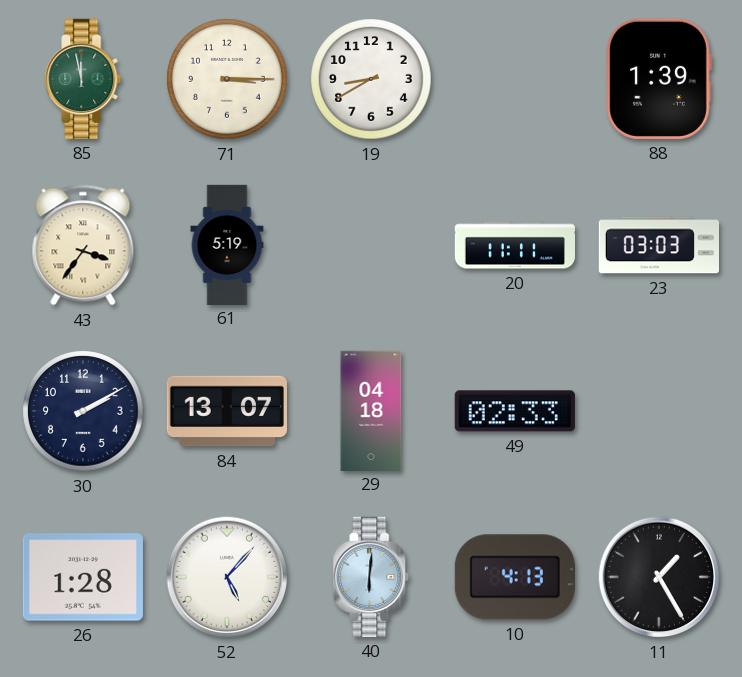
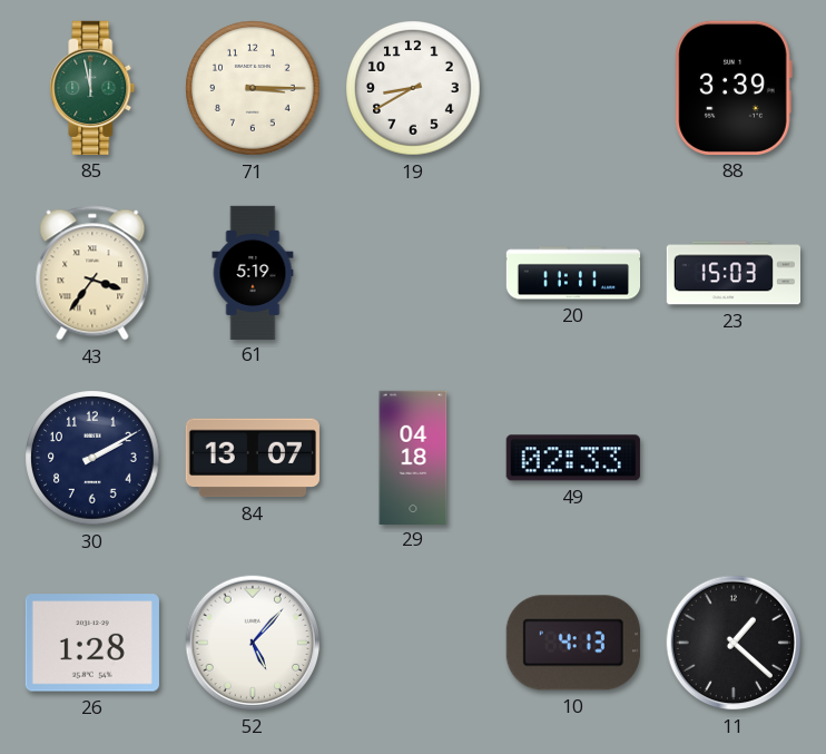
88: 1:39 -> 3:39
23: 03:03 -> 15:03
40: 6:01 -> none
11: 1:25 -> 1:22
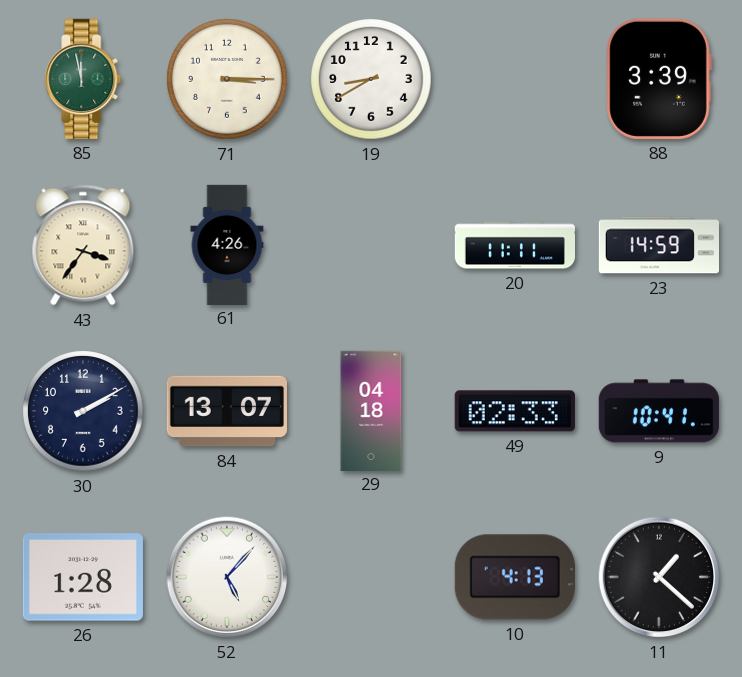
61: 5:19 -> 4:26
23: 15:03 -> 14:59
9: none -> 10:41
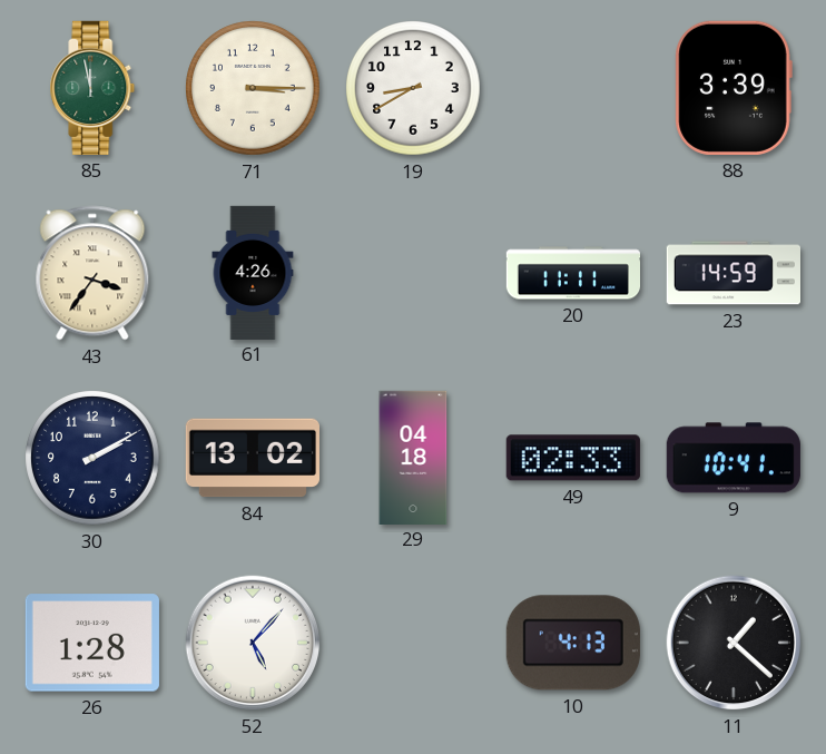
84: 13:07 -> 13:02
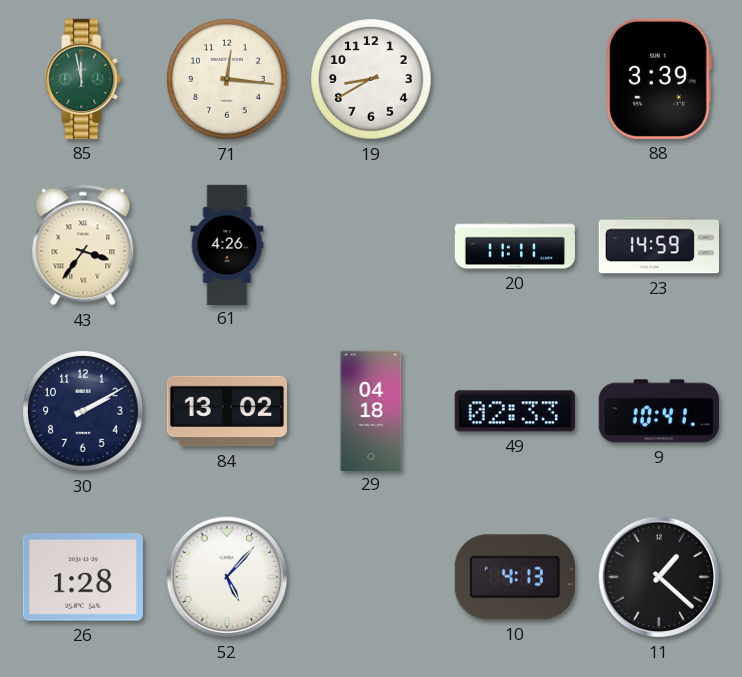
71: 3:15 -> 12:16
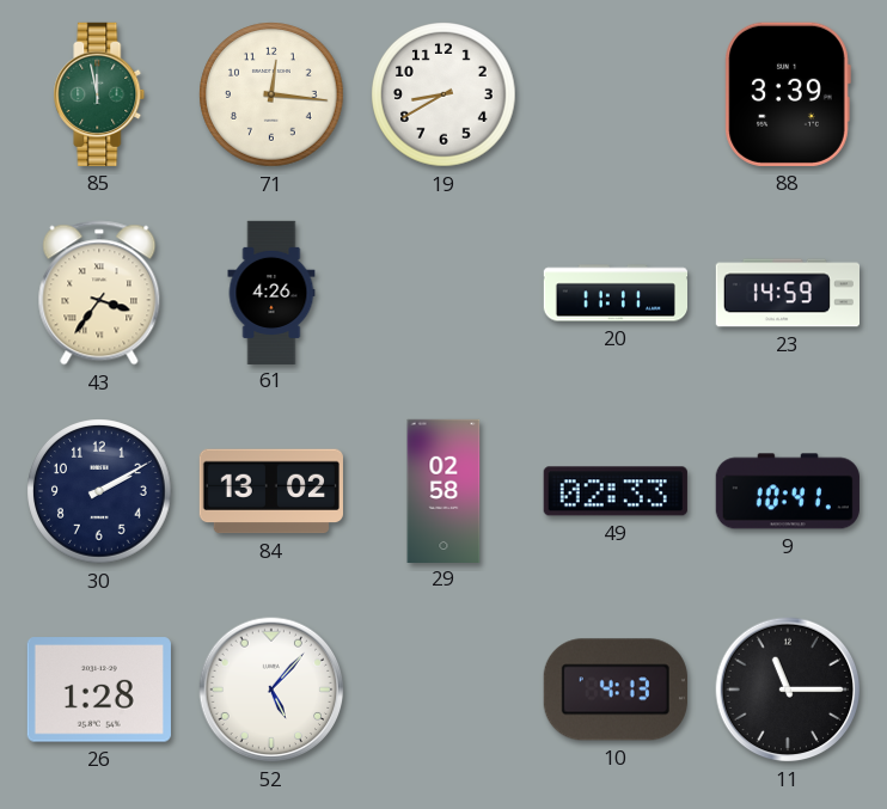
29: 04:18 -> 02:58
11: 1:22 -> 11:15
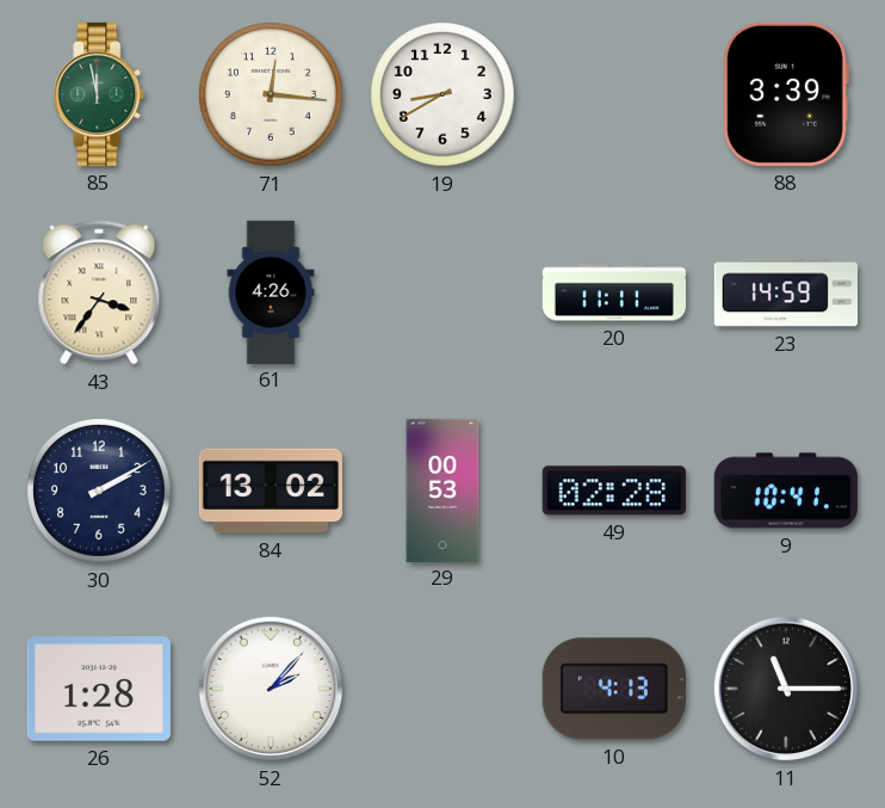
29: 02:58 -> 00:53
49: 02:33 -> 02:28
52: 5:07 -> 2:07
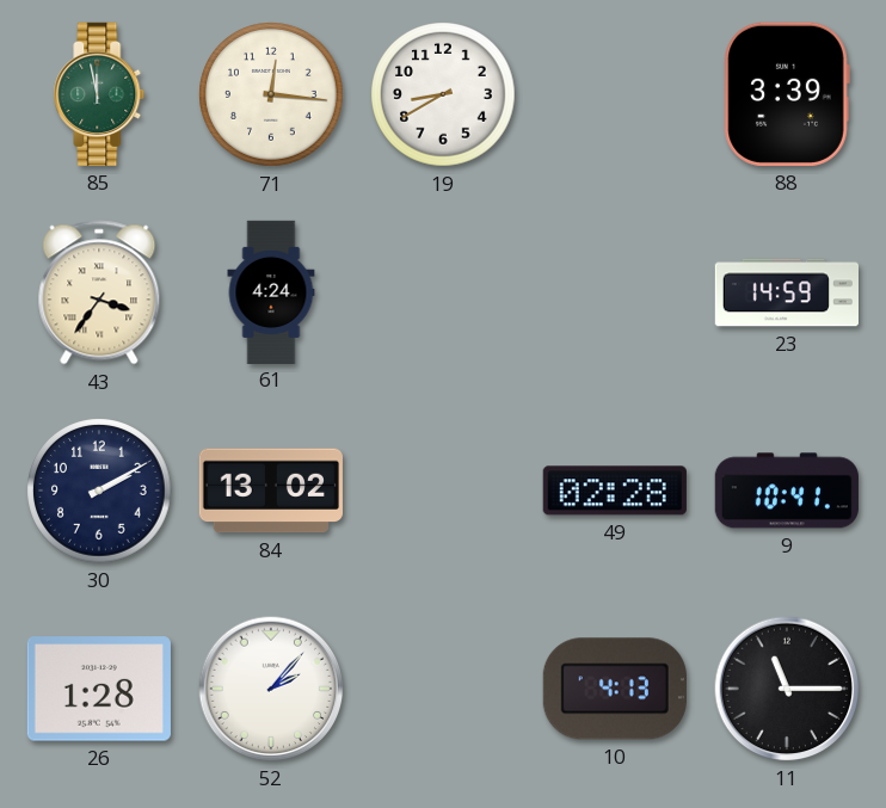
61: 4:26 -> 4:24
20: 11:11 -> none
29: 00:53 -> none
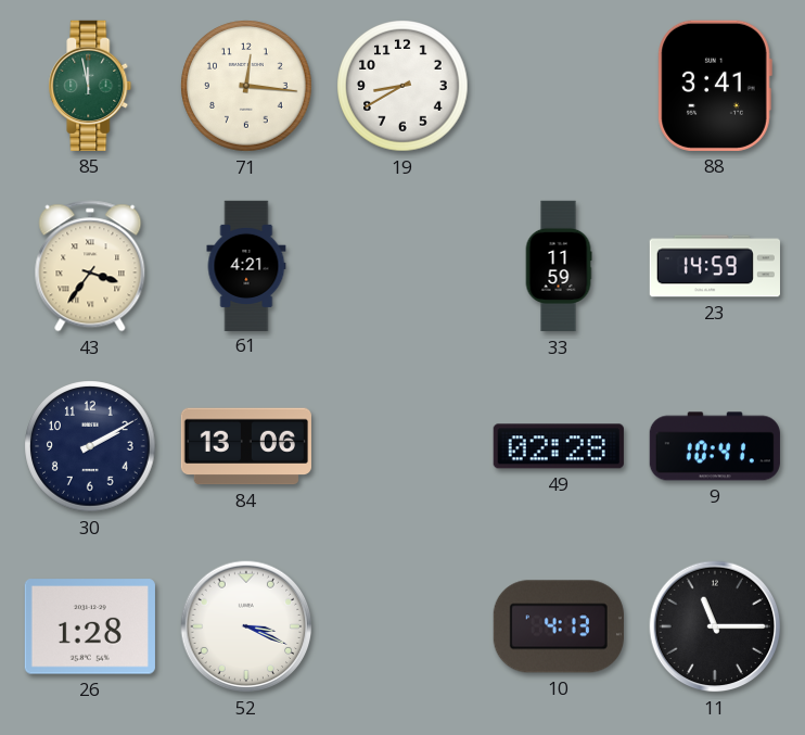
88: 3:39 -> 3:41
61: 4:24 -> 4:21
33: none -> 11:59
84: 13:02 -> 13:06
52: 2:07 -> 3:19
